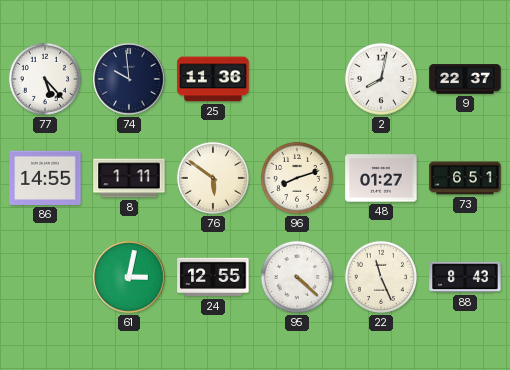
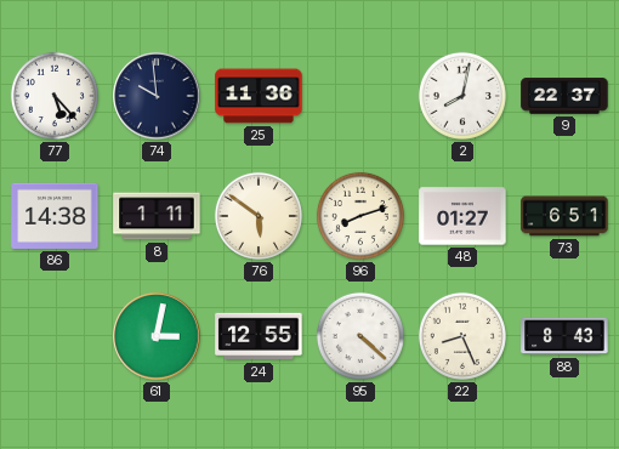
86: 14:55 -> 14:38
22: 11:26 -> 8:26
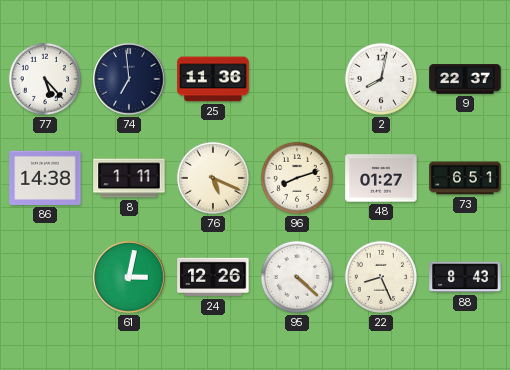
74: 9:59 -> 6:59
76: 5:51 -> 5:19
24: 12:55 -> 12:26
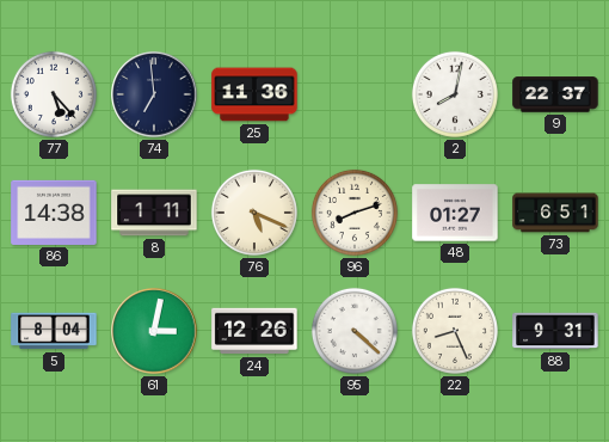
5: none -> 8:04
88: 8:43 -> 9:31
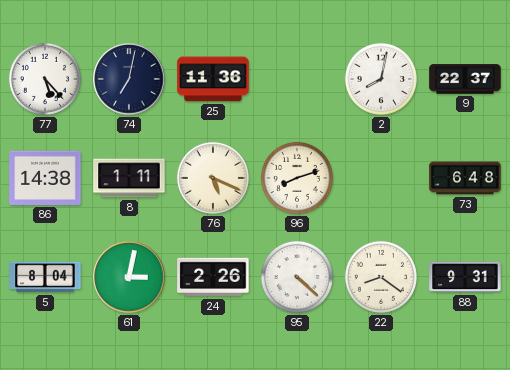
74: 6:59 -> 7:02
48: 01:27 -> none
73: 6:51 -> 6:48
24: 12:26 -> 2:26
22: 8:26 -> 8:21
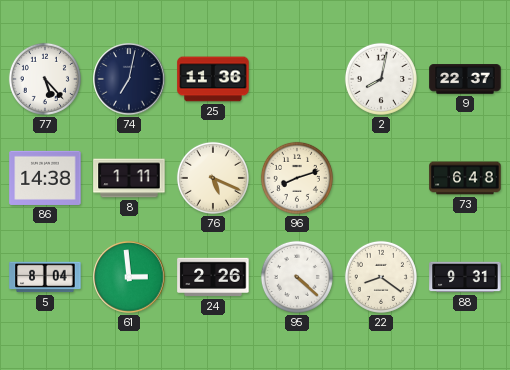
61: 3:02 -> 2:59
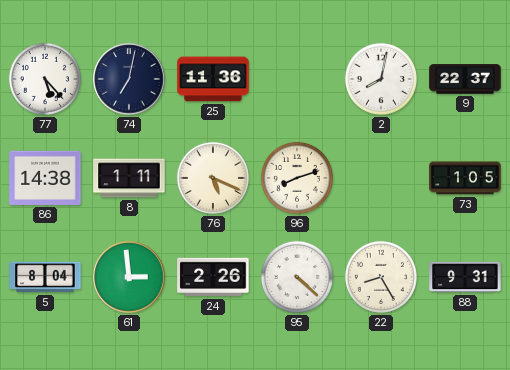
73: 6:48 -> 1:05
22: 8:21 -> 8:25
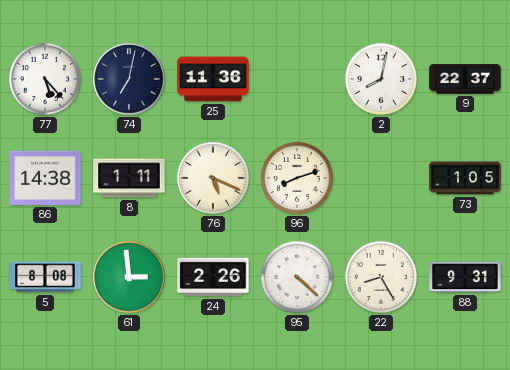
5: 8:04 -> 8:08
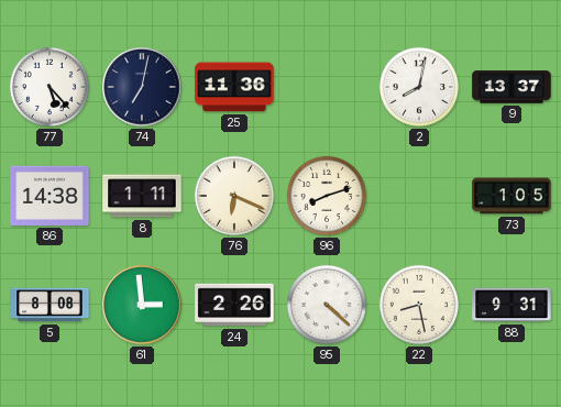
9: 22:37 -> 13:37
76: 5:19 -> 6:19
22: 8:25 -> 8:28
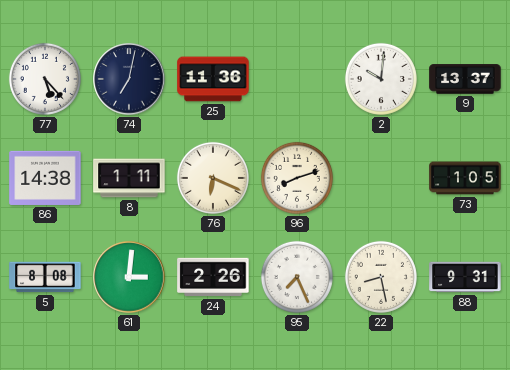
2: 8:02 -> 10:01
61: 2:59 -> 3:01
95: 4:22 -> 7:26
